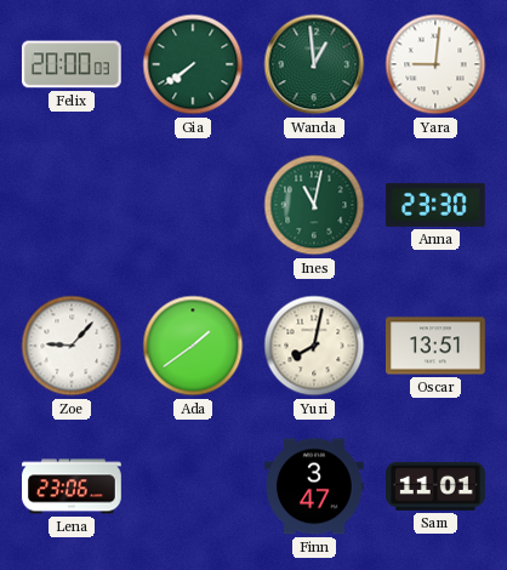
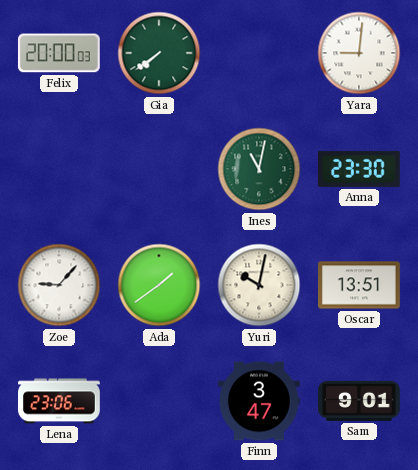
Wanda: 12:59 -> none
Yuri: 8:02 -> 10:02
Sam: 11:01 -> 9:01
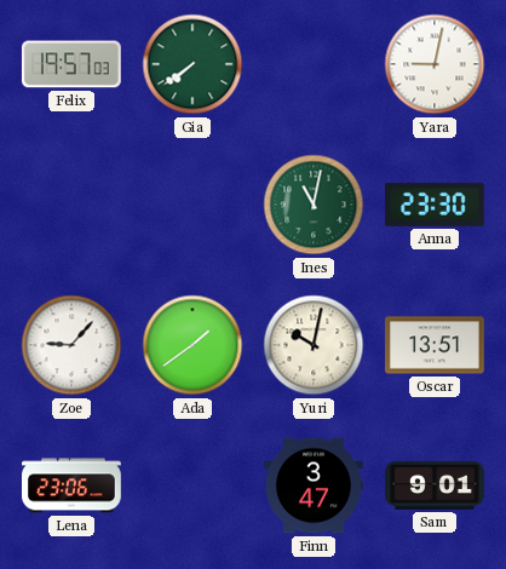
Felix: 20:00 -> 19:57
Yara: 9:01 -> 9:02
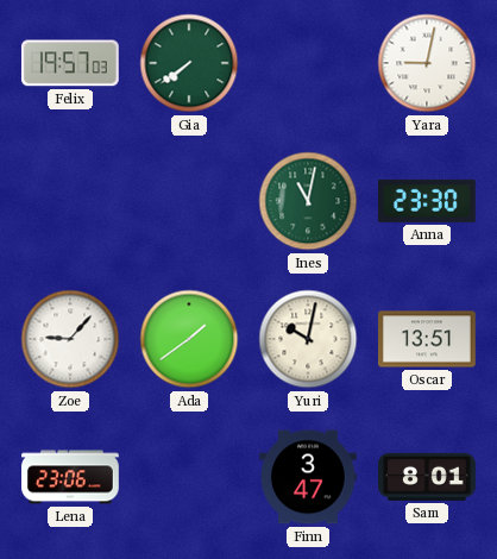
Sam: 9:01 -> 8:01
